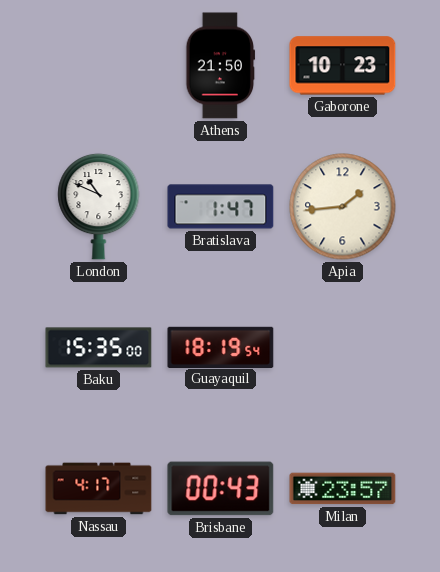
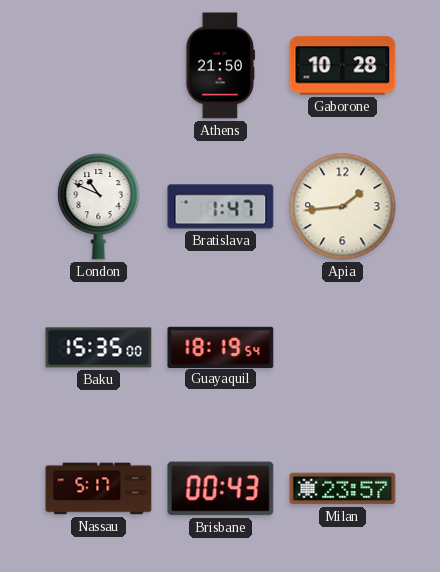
Gaborone: 10:23 -> 10:28
Nassau: 4:17 -> 5:17
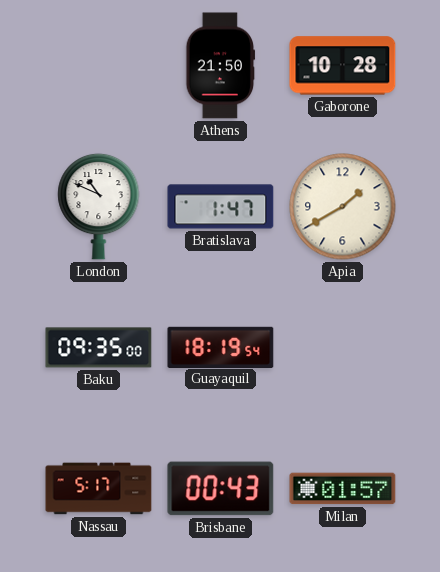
Apia: 1:44 -> 1:40
Baku: 15:35 -> 09:35
Milan: 23:57 -> 01:57
